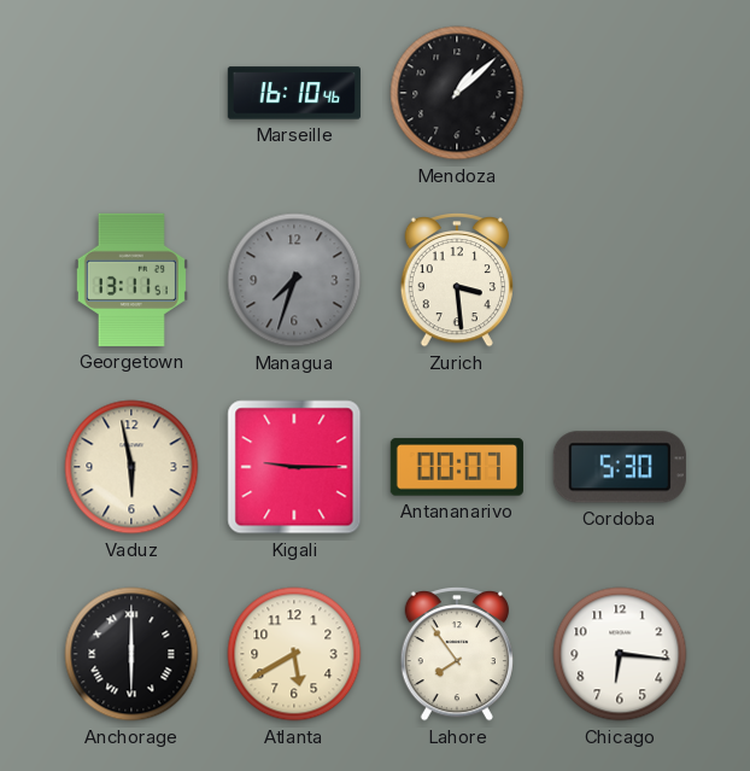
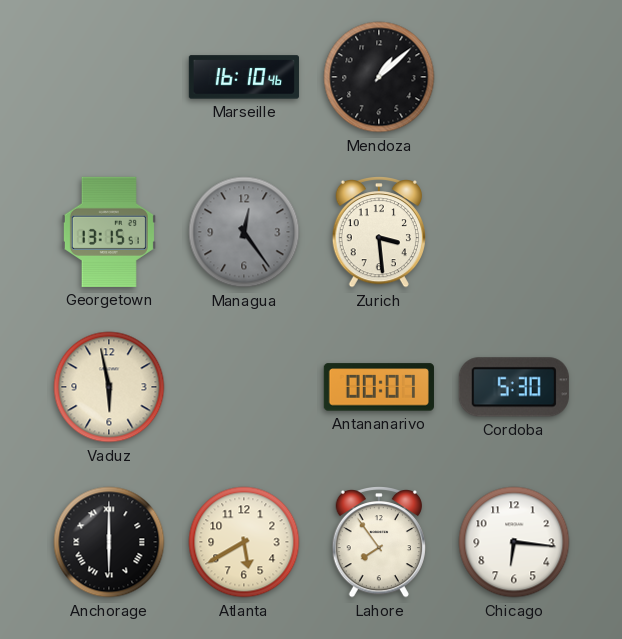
Georgetown: 13:11 -> 13:15
Managua: 7:33 -> 12:24
Kigali: 9:15 -> none
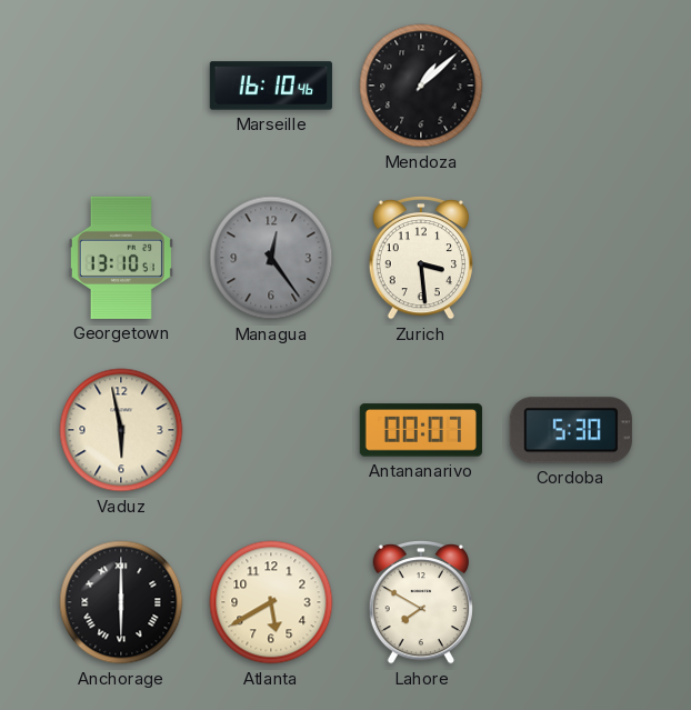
Georgetown: 13:15 -> 13:10
Lahore: 7:54 -> 7:50
Chicago: 6:16 -> none
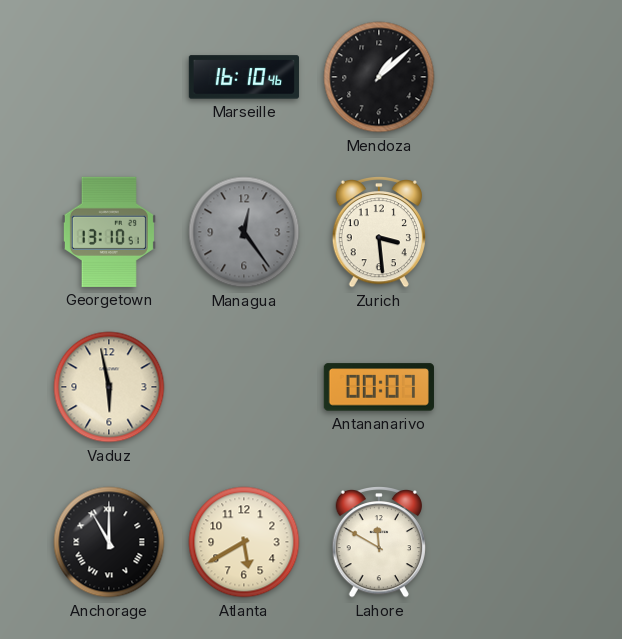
Cordoba: 5:30 -> none
Anchorage: 6:00 -> 11:00
Lahore: 7:50 -> 11:50
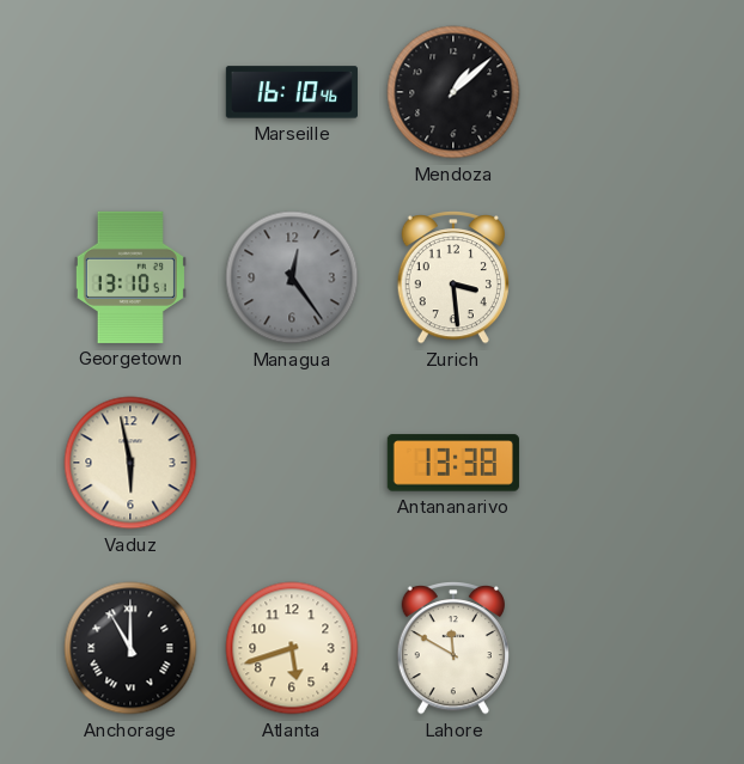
Antananarivo: 00:07 -> 13:38
Atlanta: 5:40 -> 5:42
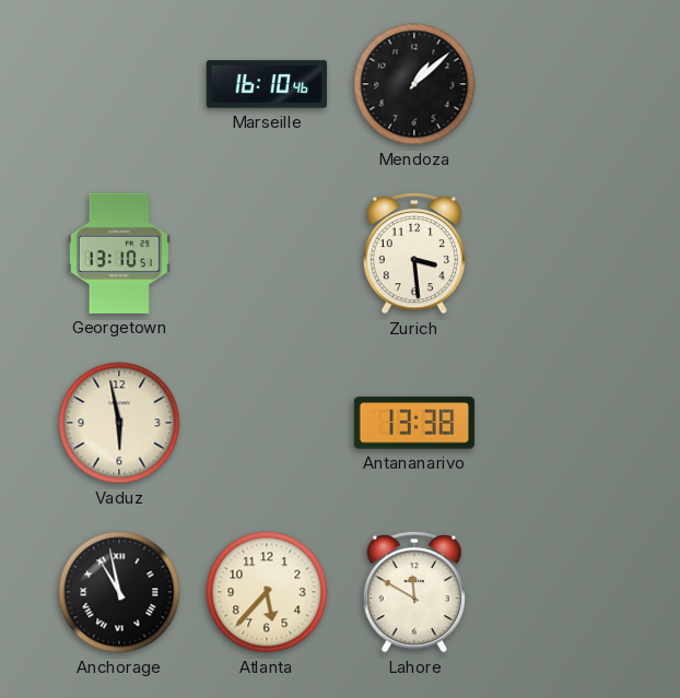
Managua: 12:24 -> none
Anchorage: 11:00 -> 10:58
Atlanta: 5:42 -> 5:37
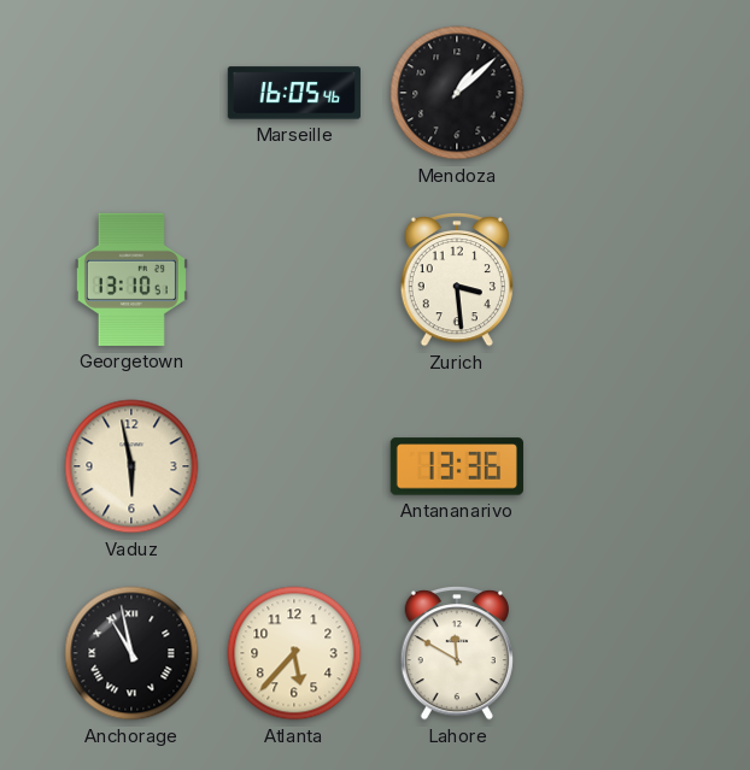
Marseille: 16:10 -> 16:05
Antananarivo: 13:38 -> 13:36
